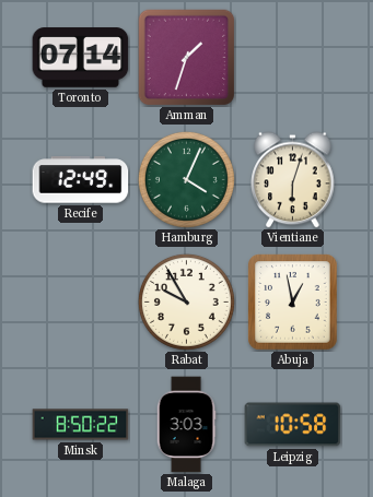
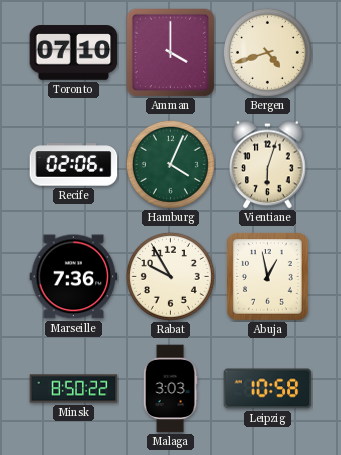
Toronto: 07:14 -> 07:10
Amman: 1:33 -> 4:00
Bergen: none -> 4:42
Recife: 12:49 -> 02:06
Marseille: none -> 7:36
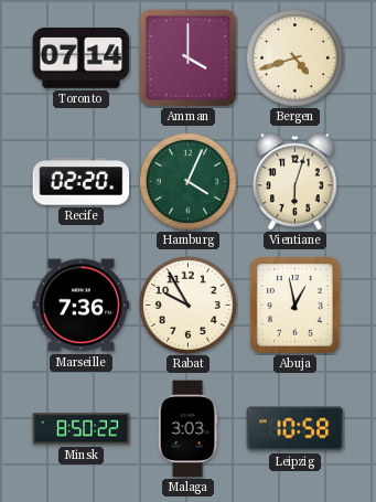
Toronto: 07:10 -> 07:14
Recife: 02:06 -> 02:20
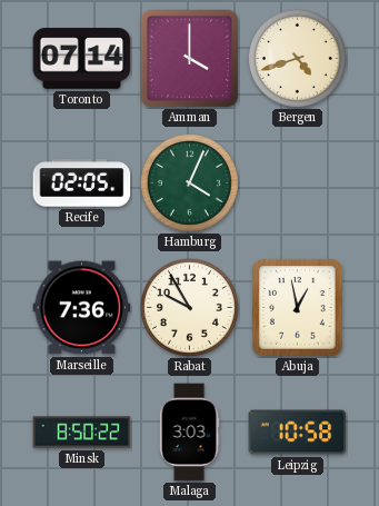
Recife: 02:20 -> 02:05
Vientiane: 6:03 -> none
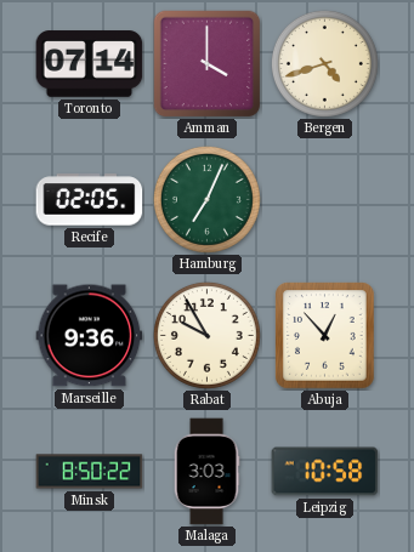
Hamburg: 4:04 -> 7:04
Marseille: 7:36 -> 9:36
Abuja: 12:58 -> 12:53
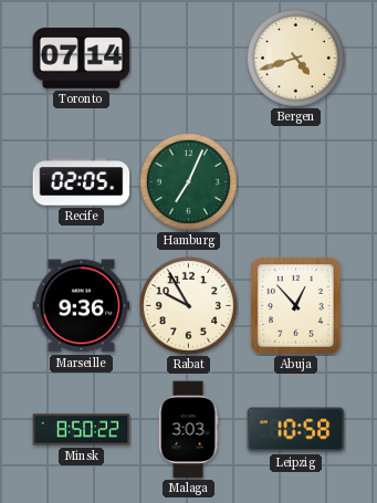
Amman: 4:00 -> none
